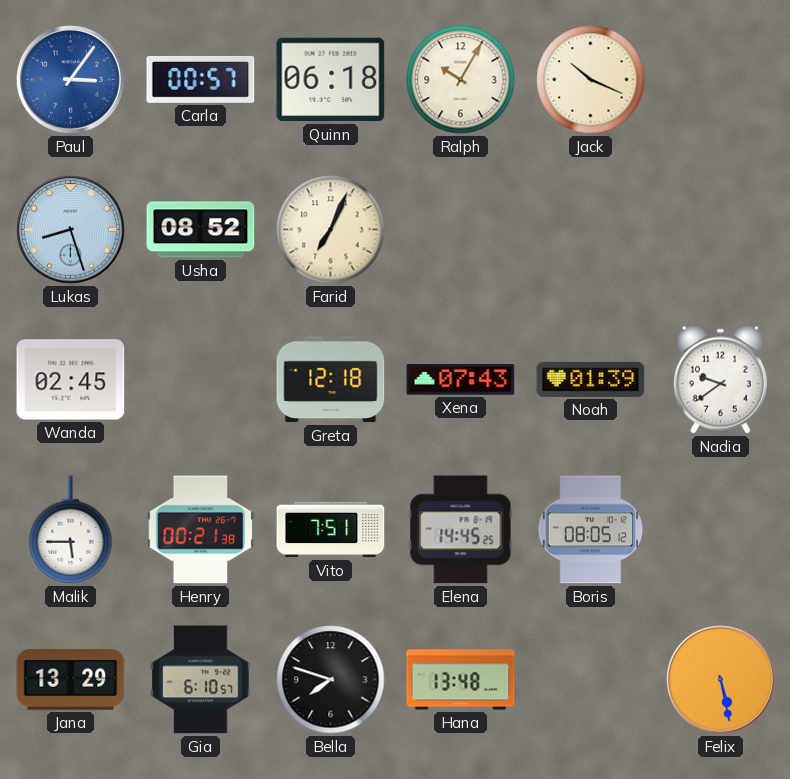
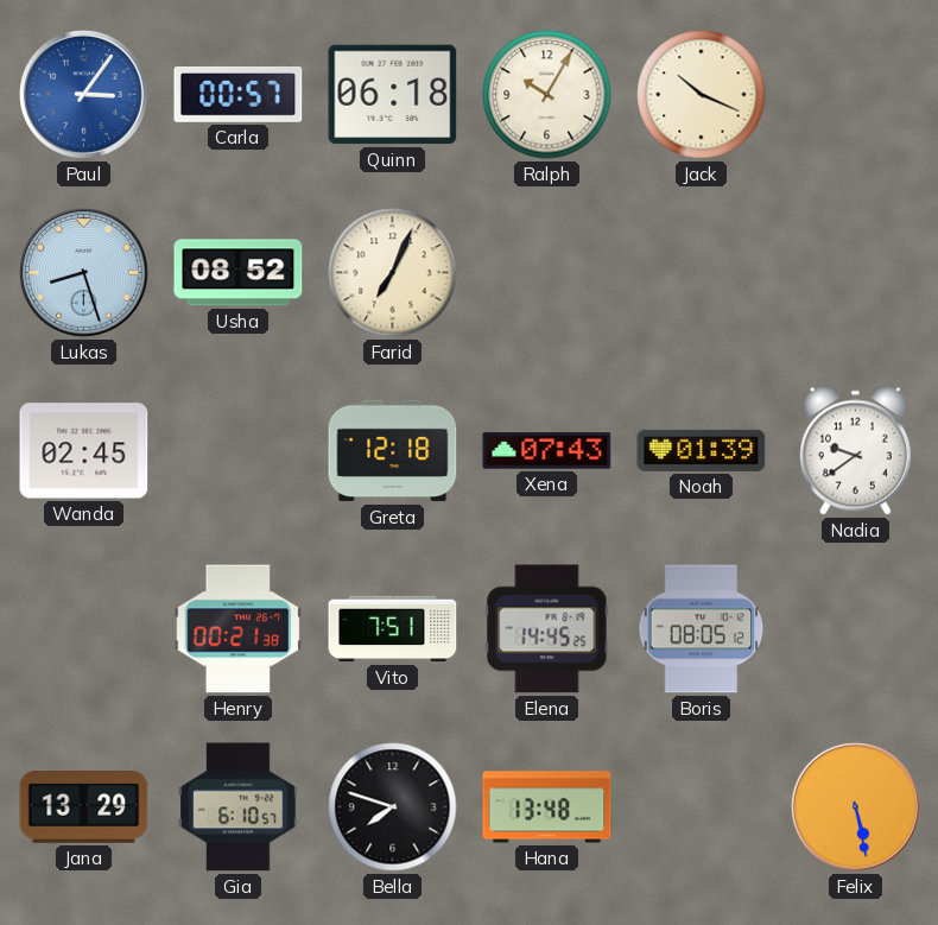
Malik: 5:45 -> none
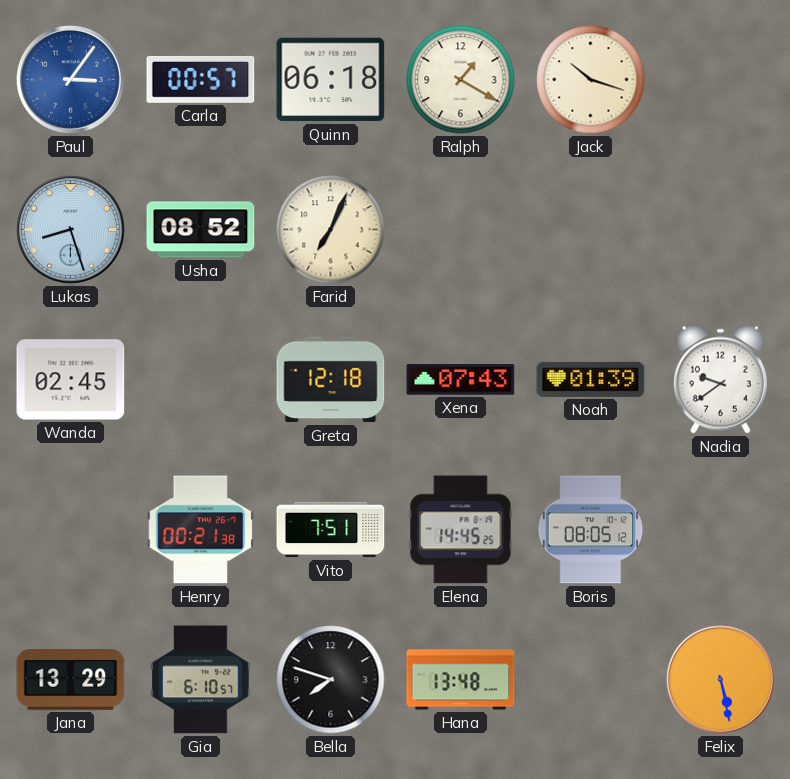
Ralph: 10:05 -> 1:20
Jack: 10:19 -> 10:18
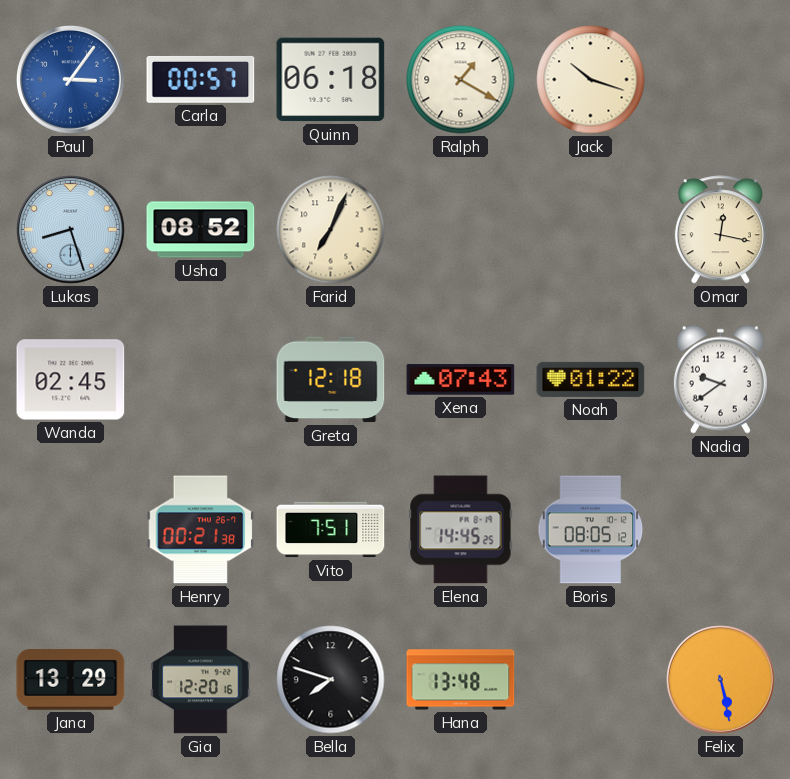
Omar: none -> 12:17
Noah: 01:39 -> 01:22
Gia: 6:10 -> 12:20
